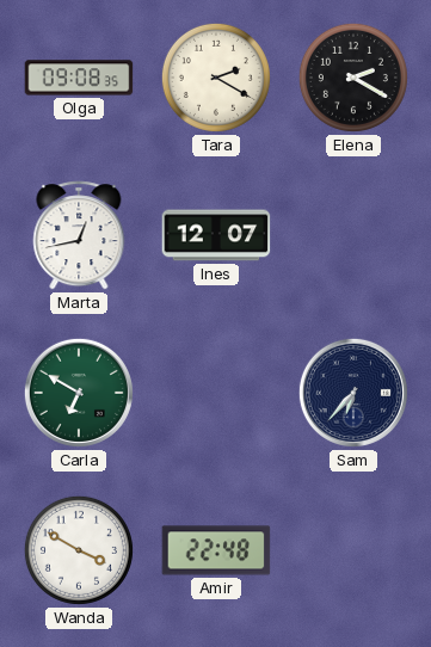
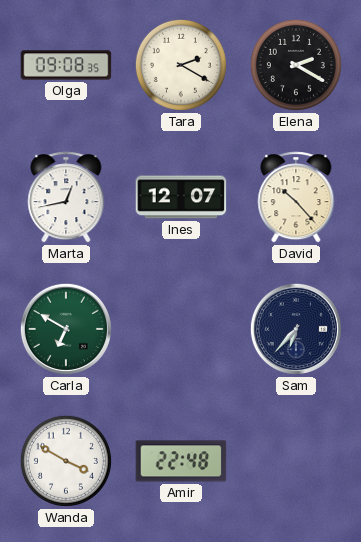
David: none -> 10:23
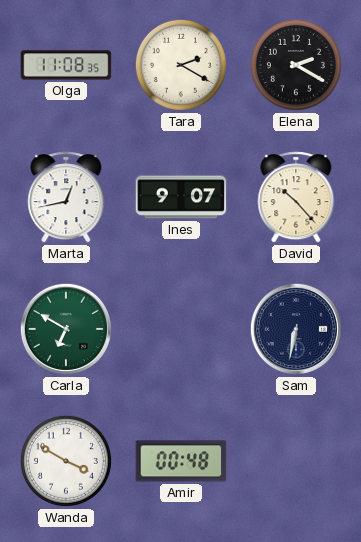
Olga: 09:08 -> 11:08
Ines: 12:07 -> 9:07
Sam: 6:37 -> 6:32
Amir: 22:48 -> 00:48
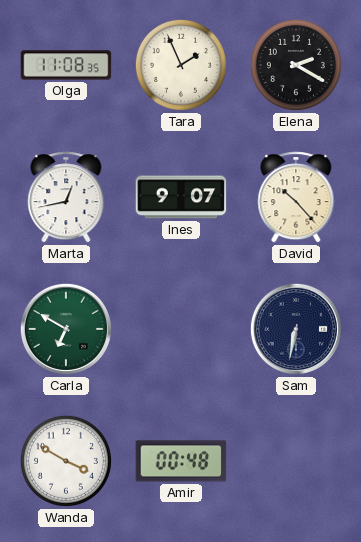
Tara: 2:20 -> 1:56
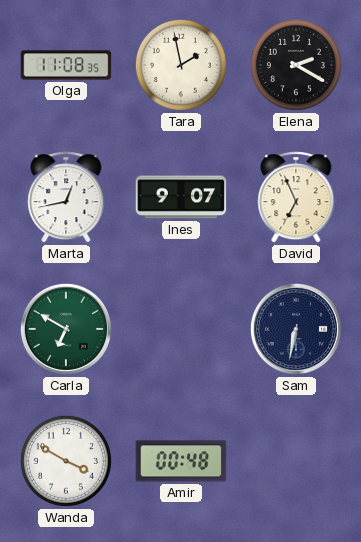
Tara: 1:56 -> 1:58
David: 10:23 -> 6:56
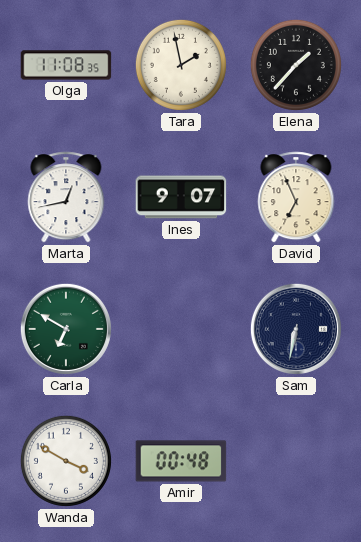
Elena: 2:20 -> 1:37
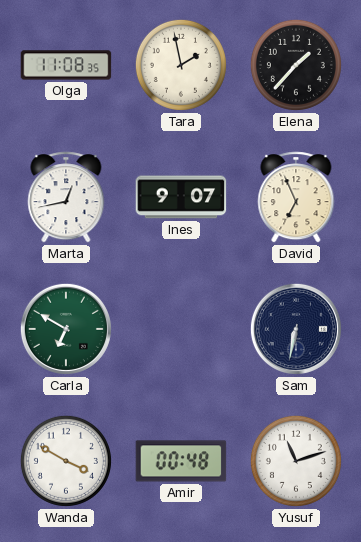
Yusuf: none -> 11:12
